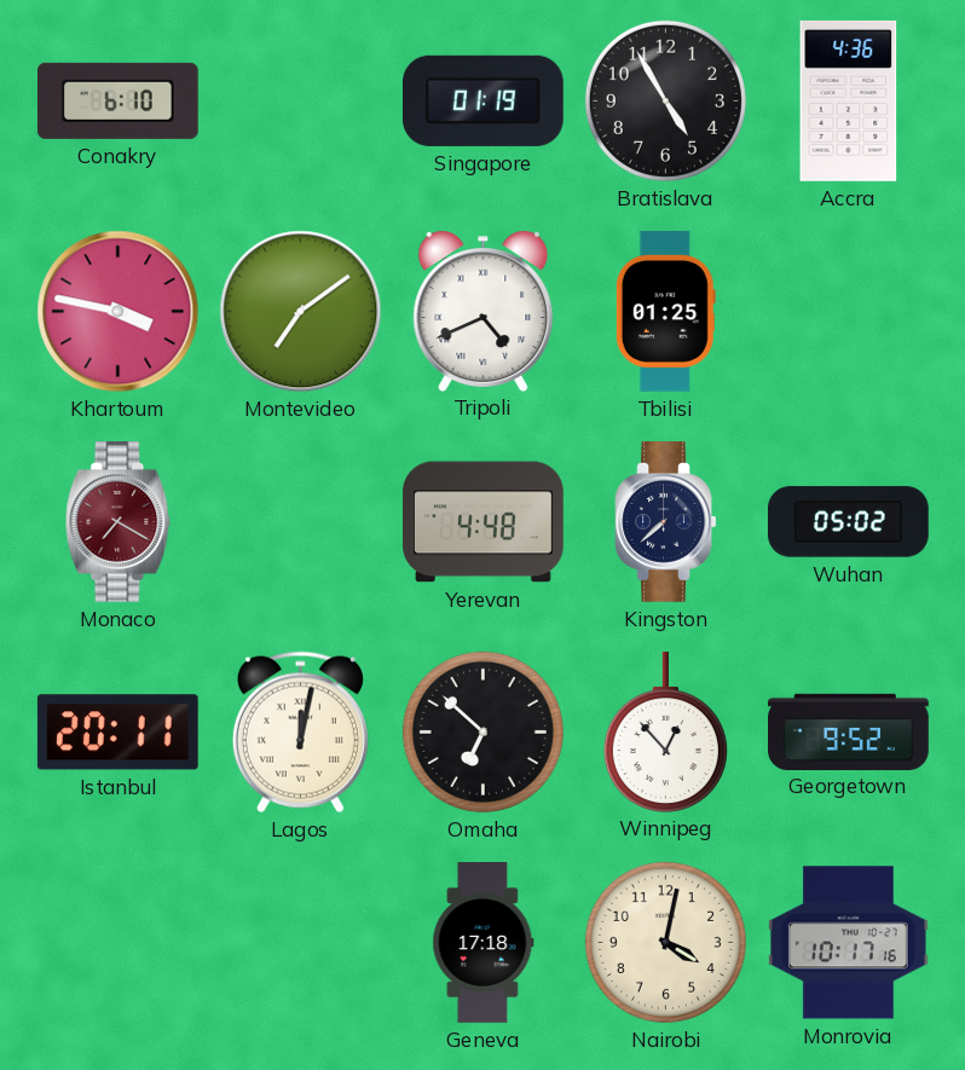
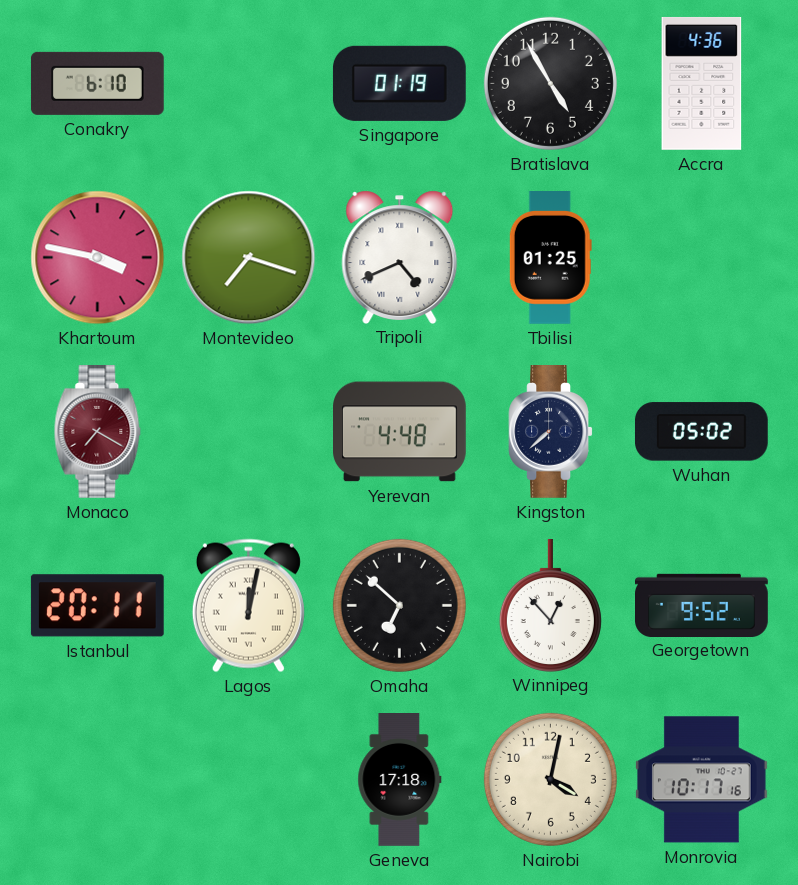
Montevideo: 7:09 -> 7:18
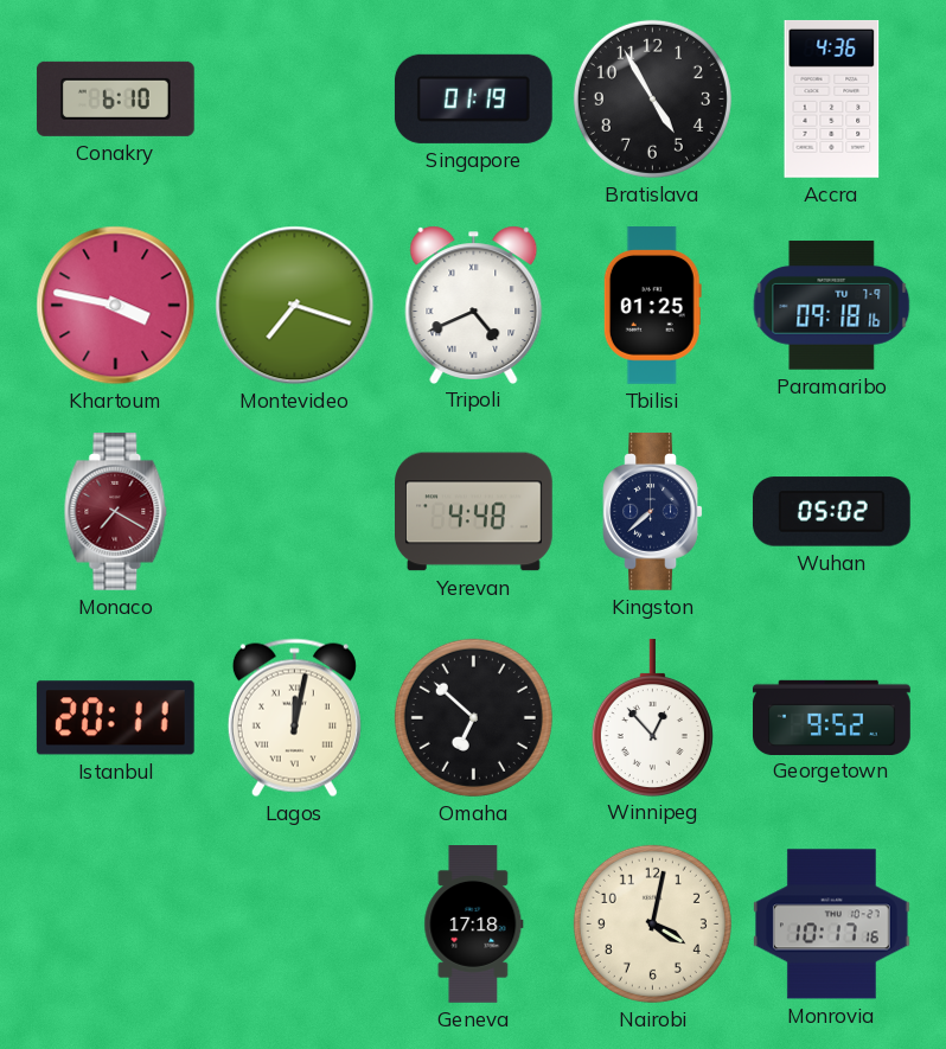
Paramaribo: none -> 09:18
